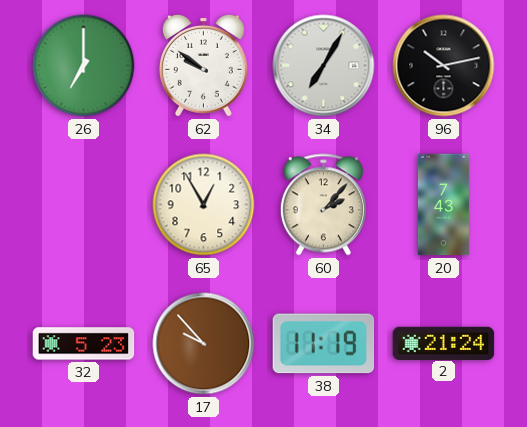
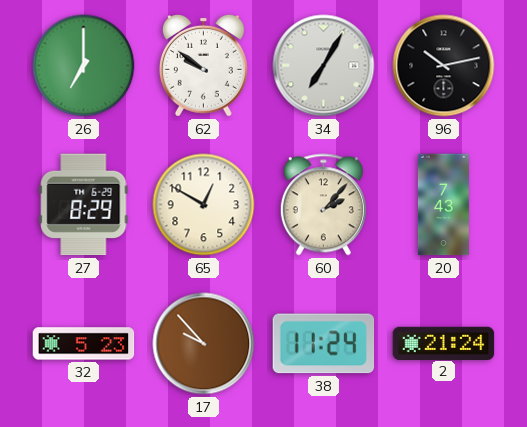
27: none -> 8:29
65: 12:55 -> 12:50
38: 11:19 -> 11:24
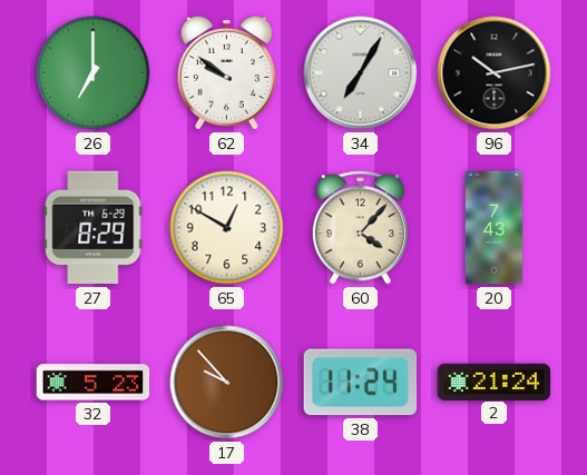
60: 2:07 -> 4:07
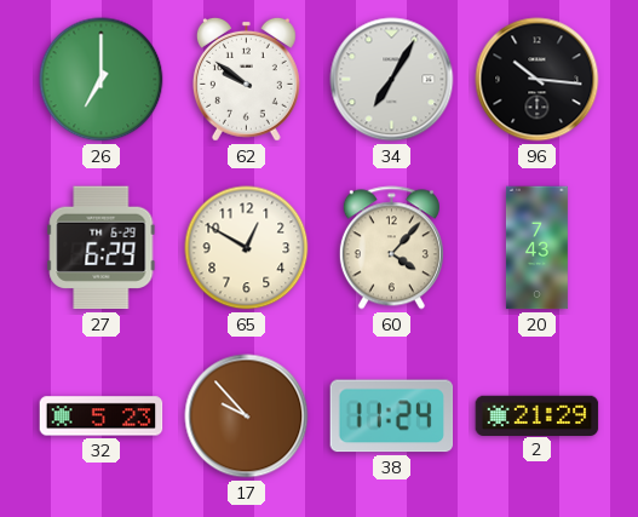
96: 10:13 -> 10:16
27: 8:29 -> 6:29
2: 21:24 -> 21:29
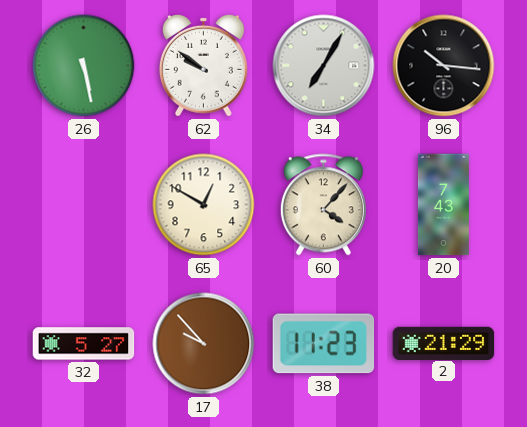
26: 7:00 -> 5:28
27: 6:29 -> none
32: 5:23 -> 5:27
38: 11:24 -> 11:23
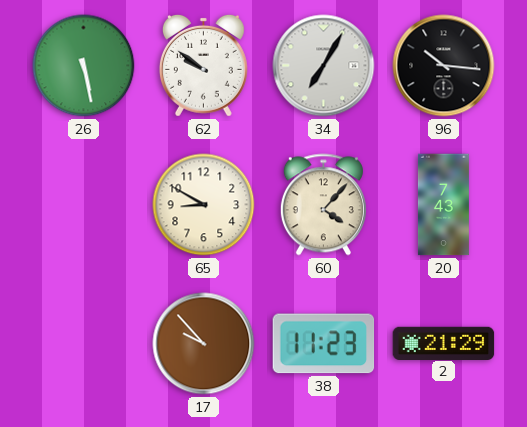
65: 12:50 -> 8:50
32: 5:27 -> none
